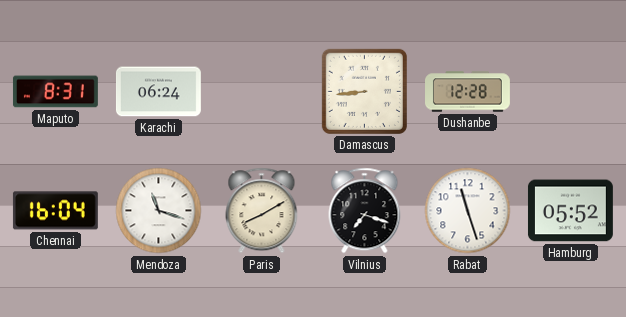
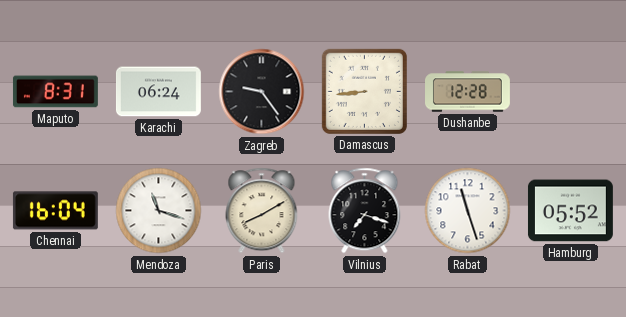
Zagreb: none -> 9:24
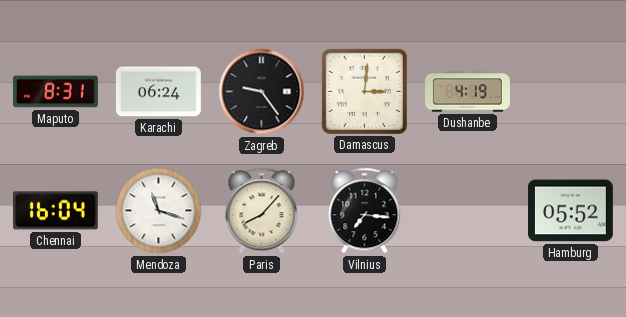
Damascus: 8:44 -> 3:01
Dushanbe: 12:28 -> 4:19
Paris: 8:10 -> 8:07
Vilnius: 7:18 -> 7:16
Rabat: 11:27 -> none
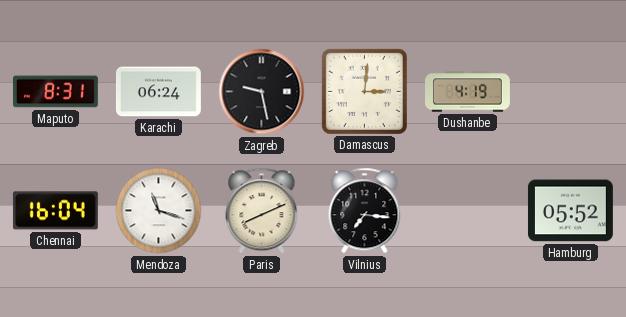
Zagreb: 9:24 -> 9:28
Paris: 8:07 -> 8:11
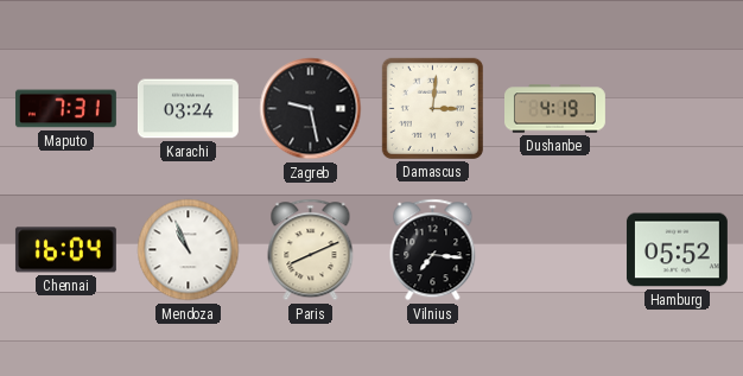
Maputo: 8:31 -> 7:31
Karachi: 06:24 -> 03:24
Mendoza: 11:18 -> 10:56
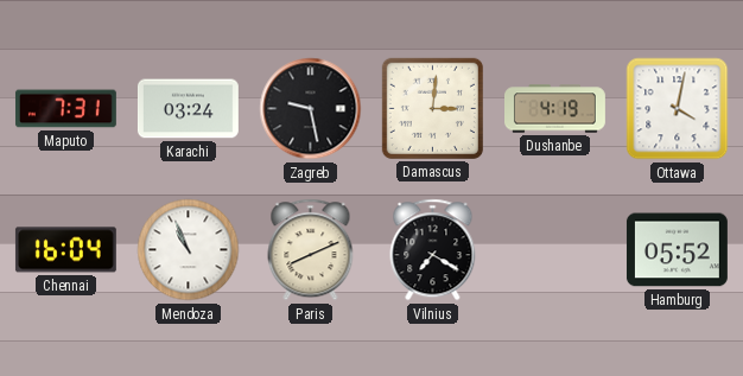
Ottawa: none -> 4:02
Vilnius: 7:16 -> 7:20
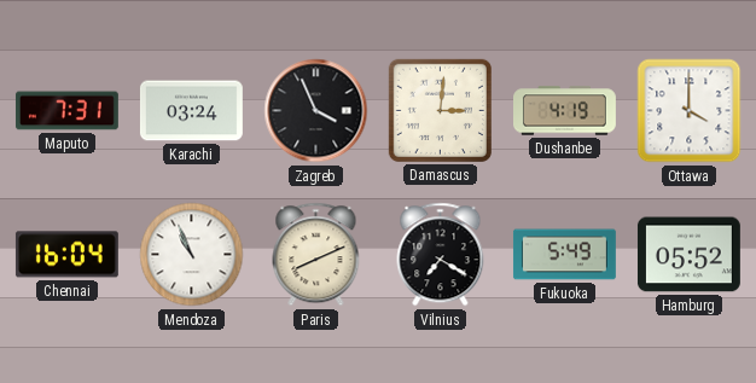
Zagreb: 9:28 -> 3:56
Ottawa: 4:02 -> 4:00
Fukuoka: none -> 5:49
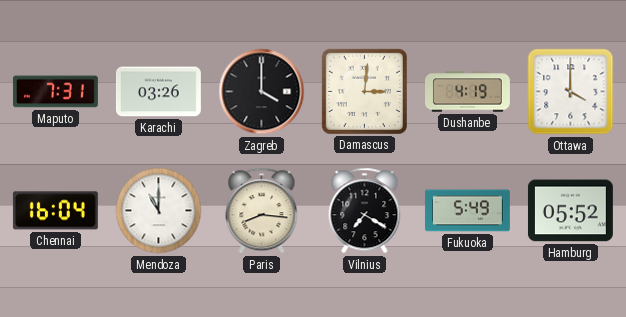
Karachi: 03:24 -> 03:26
Zagreb: 3:56 -> 4:00
Mendoza: 10:56 -> 11:00
Paris: 8:11 -> 8:16
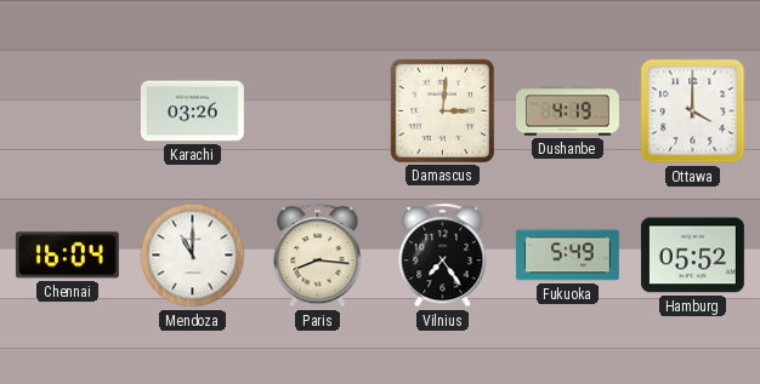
Maputo: 7:31 -> none
Zagreb: 4:00 -> none
Vilnius: 7:20 -> 7:24
